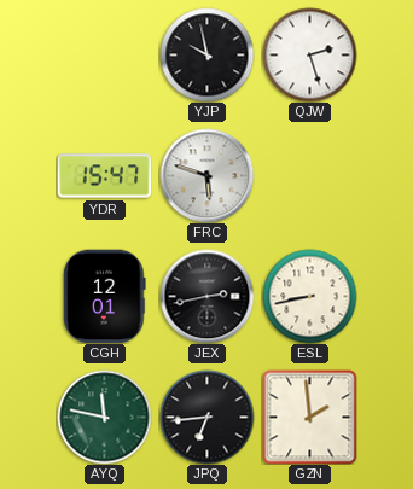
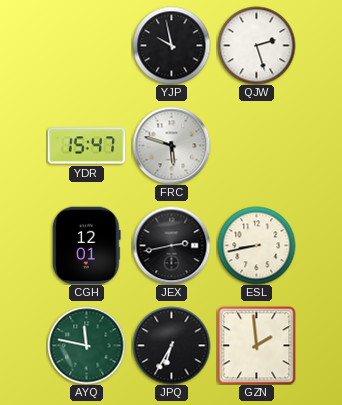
JPQ: 6:44 -> 6:35
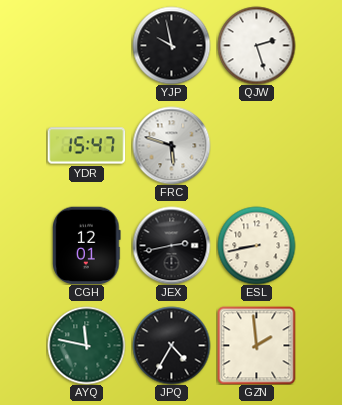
JPQ: 6:35 -> 4:35
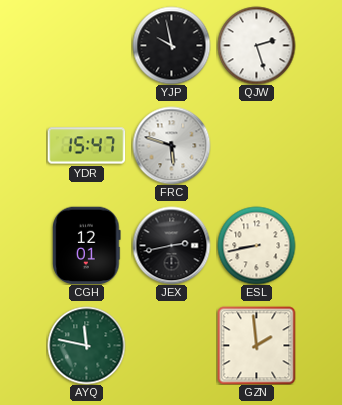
JPQ: 4:35 -> none
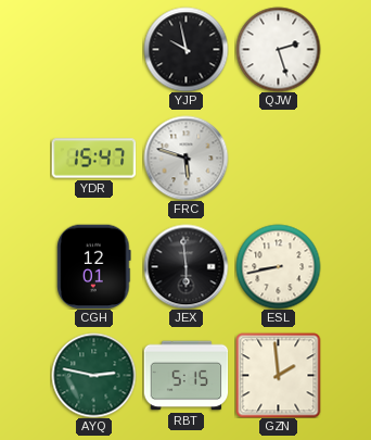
JEX: 2:43 -> 5:59
AYQ: 11:47 -> 2:47
RBT: none -> 5:15
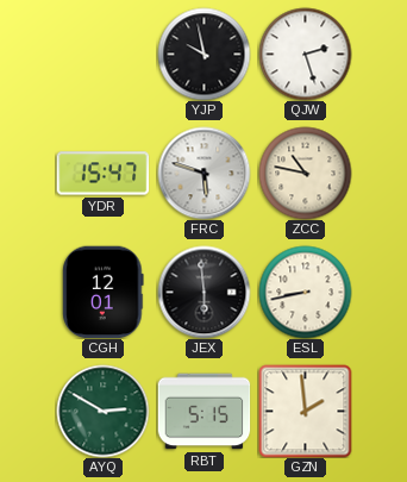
ZCC: none -> 10:47
AYQ: 2:47 -> 2:50
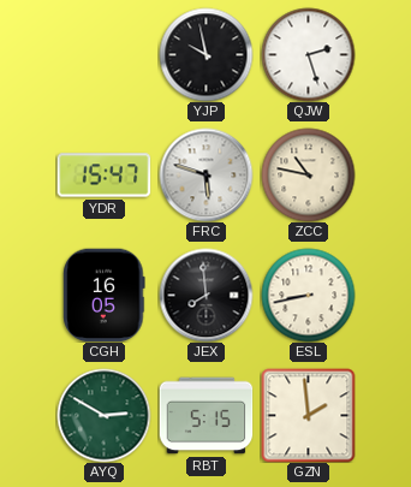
CGH: 12:01 -> 16:05
JEX: 5:59 -> 7:59
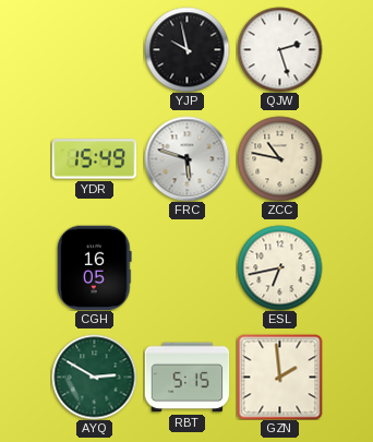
YDR: 15:47 -> 15:49
JEX: 7:59 -> none
ESL: 8:43 -> 6:43
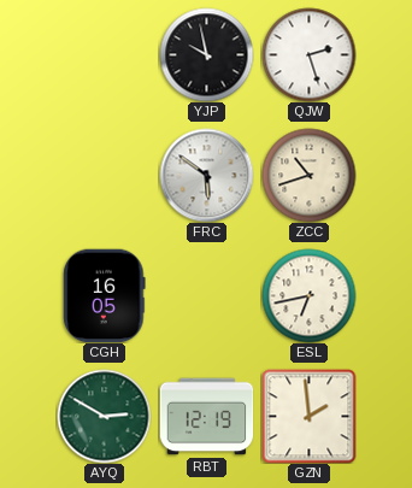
YDR: 15:49 -> none
FRC: 5:48 -> 5:51
ZCC: 10:47 -> 10:42
RBT: 5:15 -> 12:19
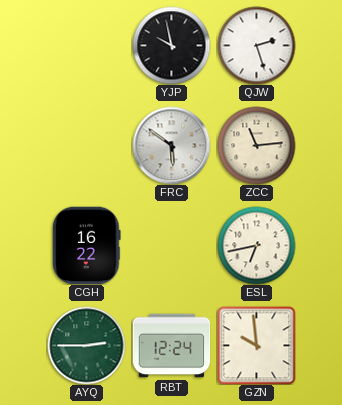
ZCC: 10:42 -> 11:14
CGH: 16:05 -> 16:22
AYQ: 2:50 -> 2:45
RBT: 12:19 -> 12:24
GZN: 1:59 -> 9:59
